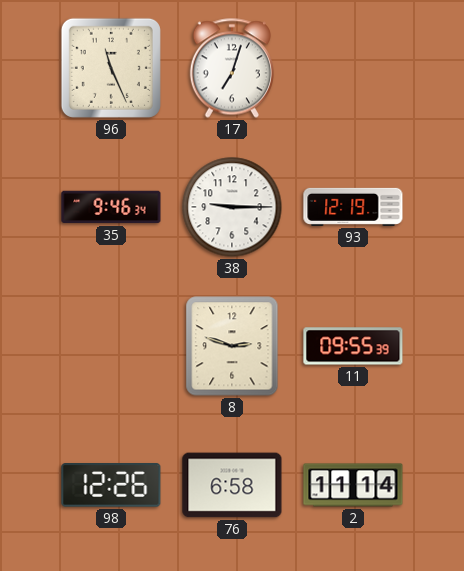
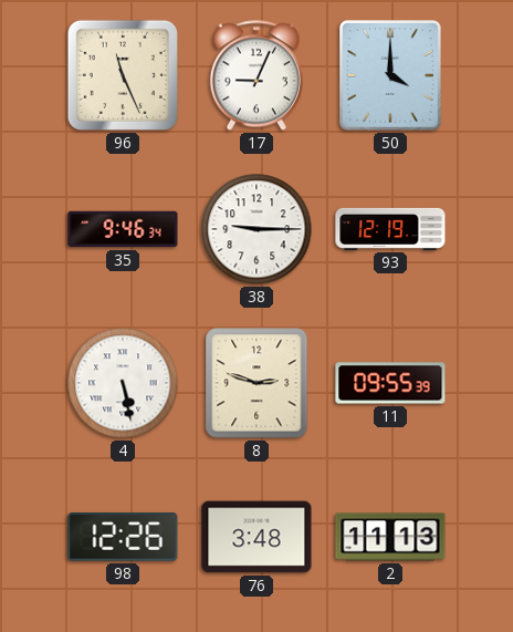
17: 7:03 -> 9:04
50: none -> 4:00
4: none -> 5:28
76: 6:58 -> 3:48
2: 11:14 -> 11:13
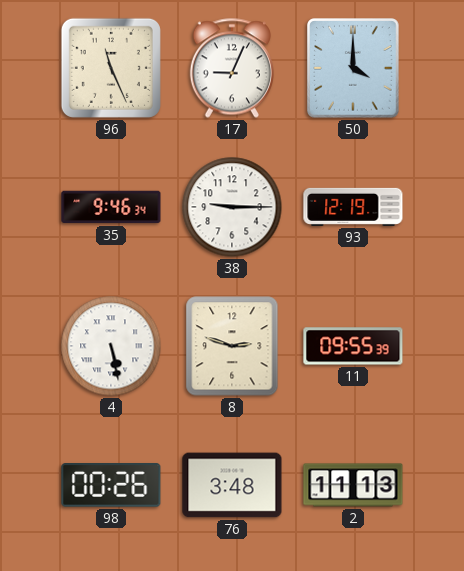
98: 12:26 -> 00:26
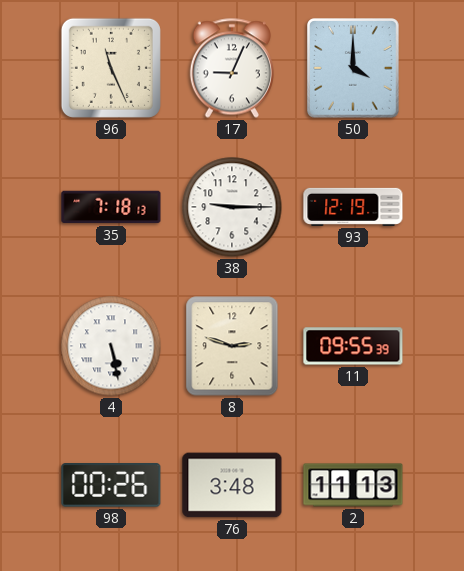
35: 9:46 -> 7:18
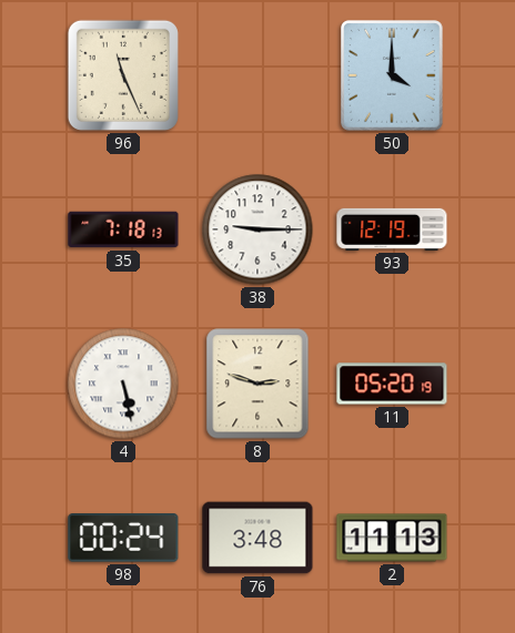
17: 9:04 -> none
11: 09:55 -> 05:20
98: 00:26 -> 00:24
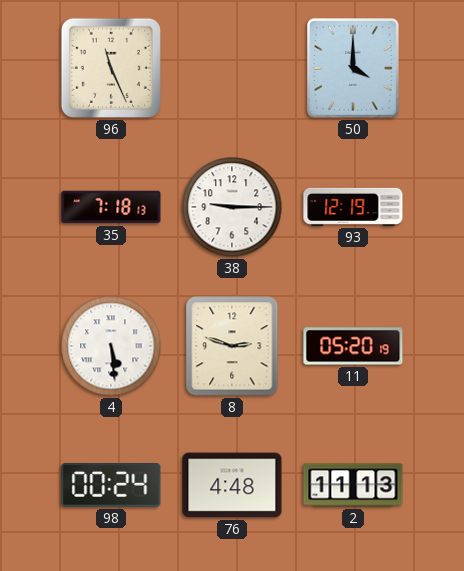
4: 5:28 -> 5:29
76: 3:48 -> 4:48
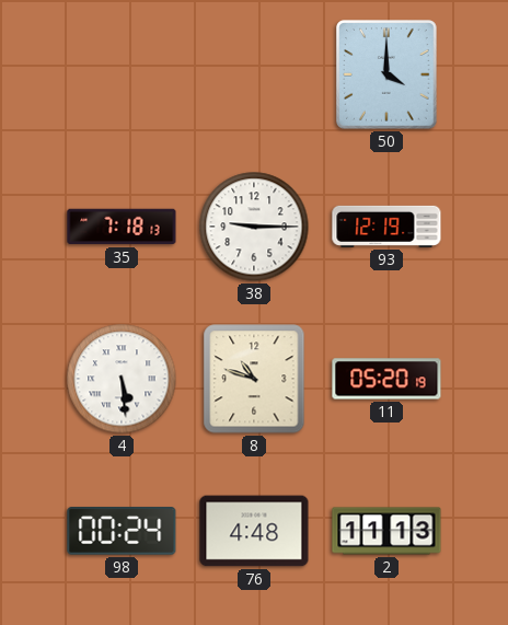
96: 11:26 -> none
8: 2:48 -> 10:48
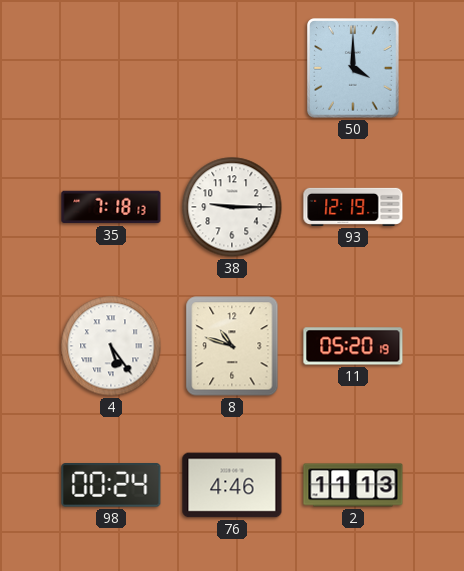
4: 5:29 -> 5:24
76: 4:48 -> 4:46
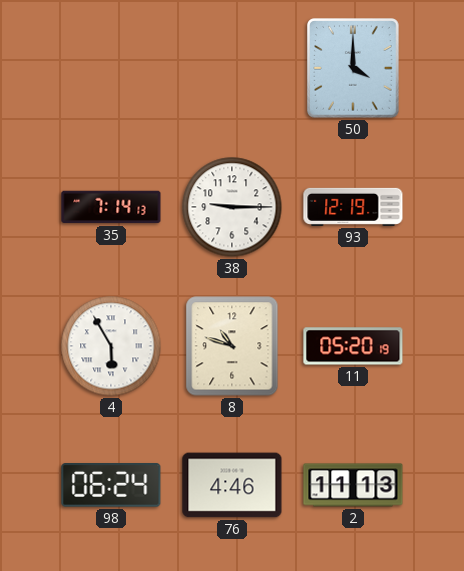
35: 7:18 -> 7:14
4: 5:24 -> 5:55
98: 00:24 -> 06:24
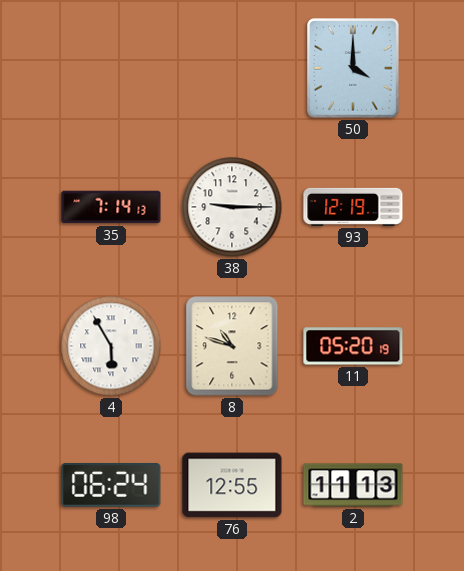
76: 4:46 -> 12:55
